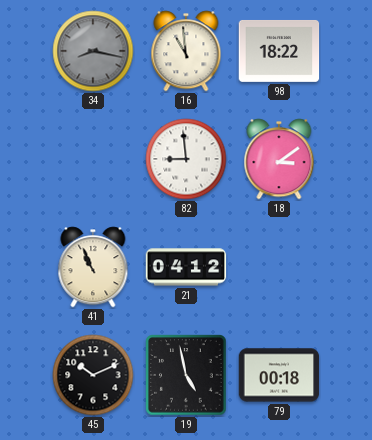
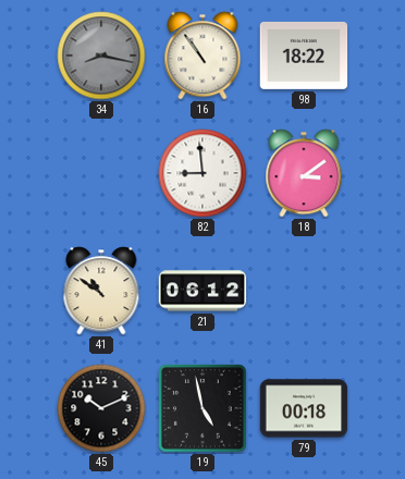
16: 10:59 -> 10:54
41: 10:56 -> 10:51
21: 04:12 -> 06:12
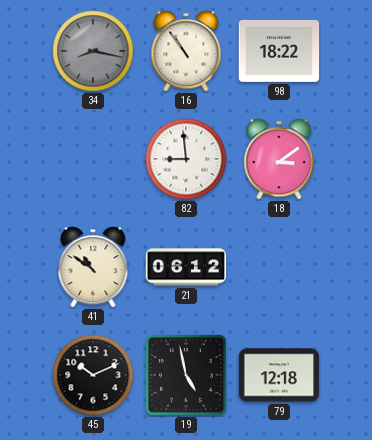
79: 00:18 -> 12:18
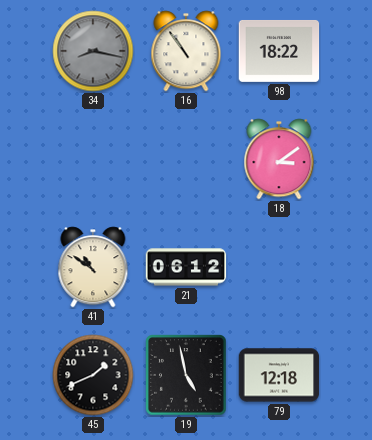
82: 8:59 -> none
45: 10:11 -> 1:41
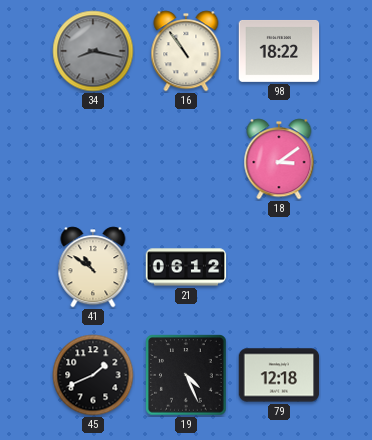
19: 4:58 -> 4:26
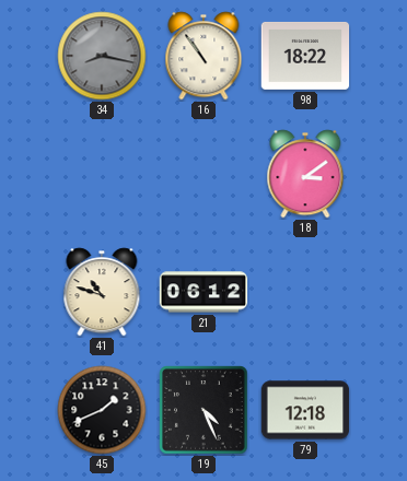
41: 10:51 -> 10:48
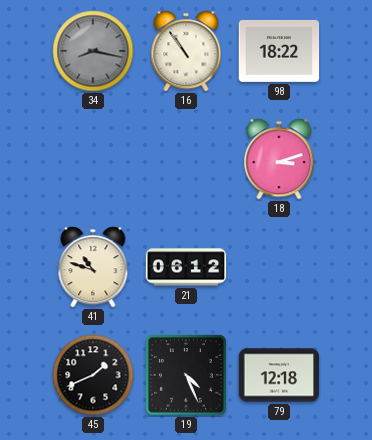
18: 3:09 -> 3:12
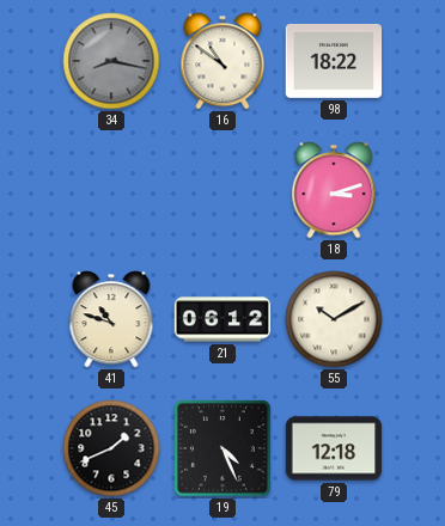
16: 10:54 -> 10:51
55: none -> 10:10
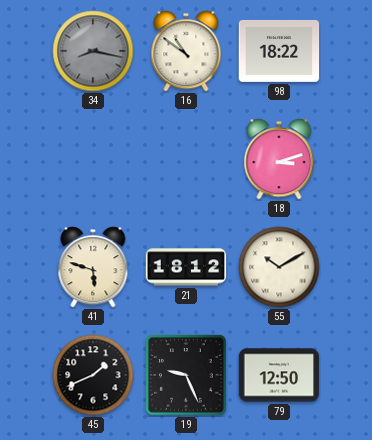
41: 10:48 -> 5:48
21: 06:12 -> 18:12
19: 4:26 -> 9:26
79: 12:18 -> 12:50
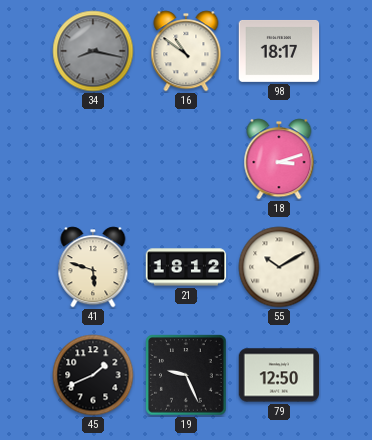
98: 18:22 -> 18:17
